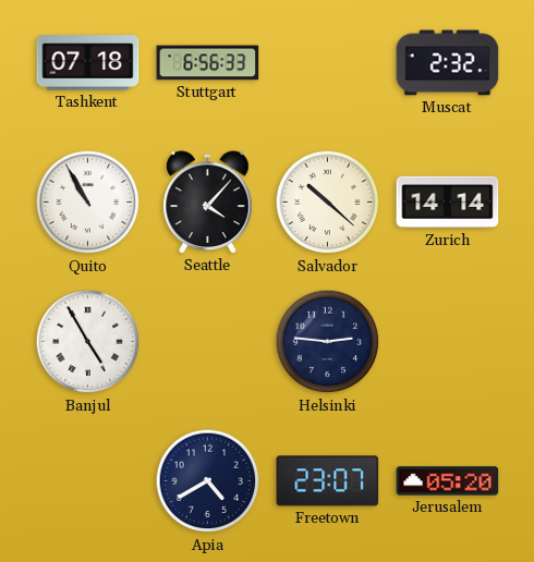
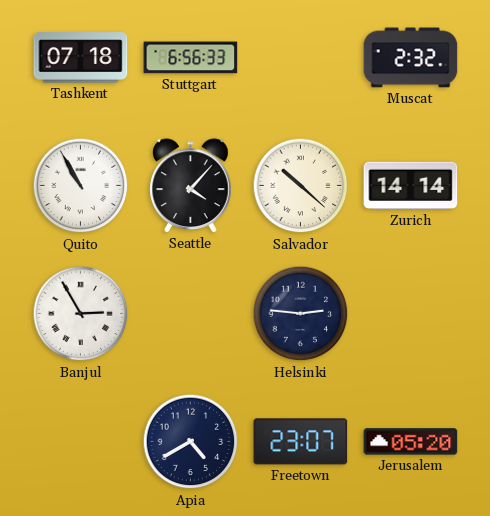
Banjul: 4:55 -> 2:55
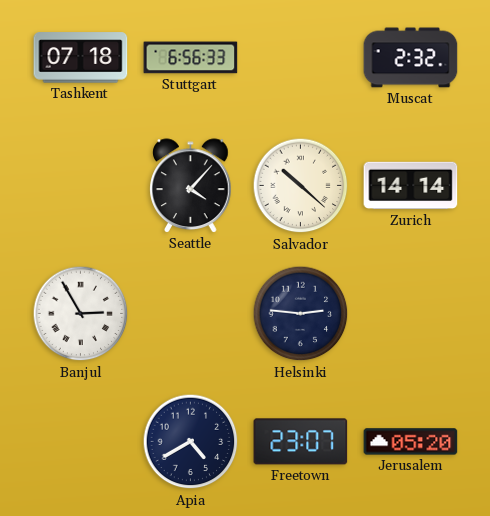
Quito: 10:55 -> none
